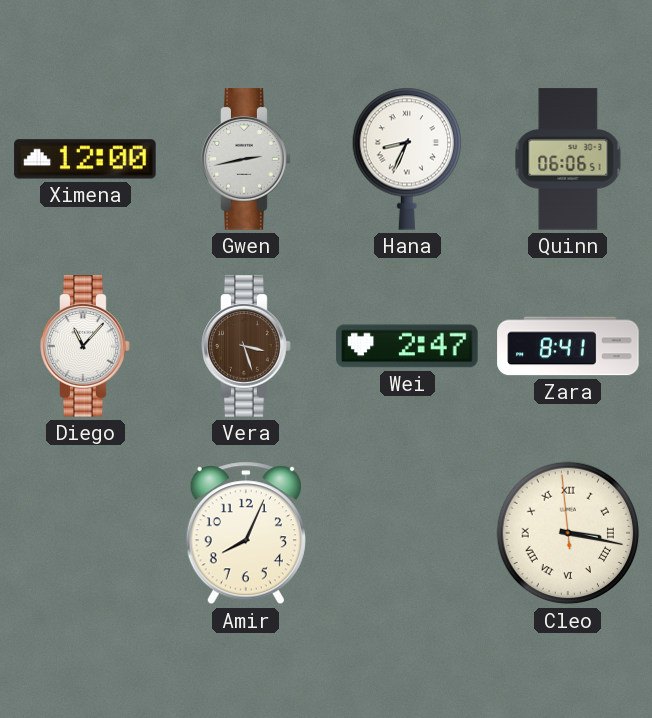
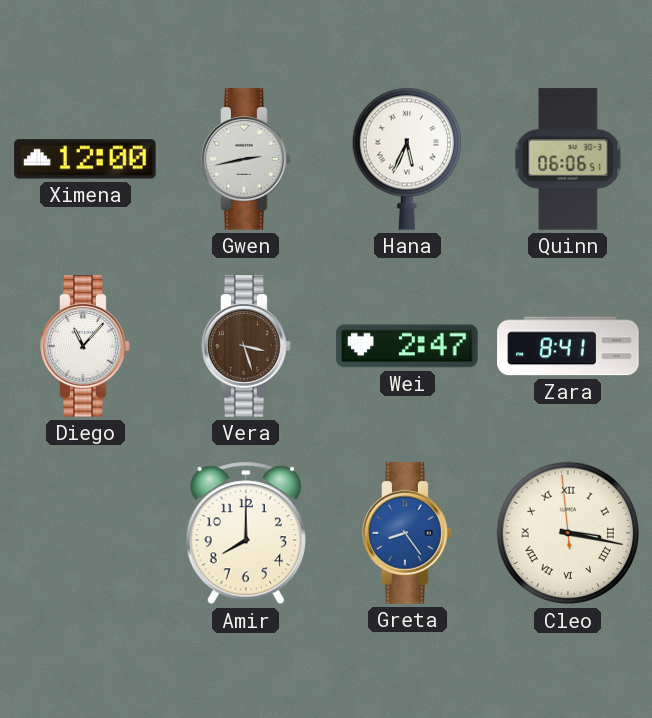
Hana: 8:34 -> 5:34
Amir: 8:04 -> 8:00
Greta: none -> 8:24
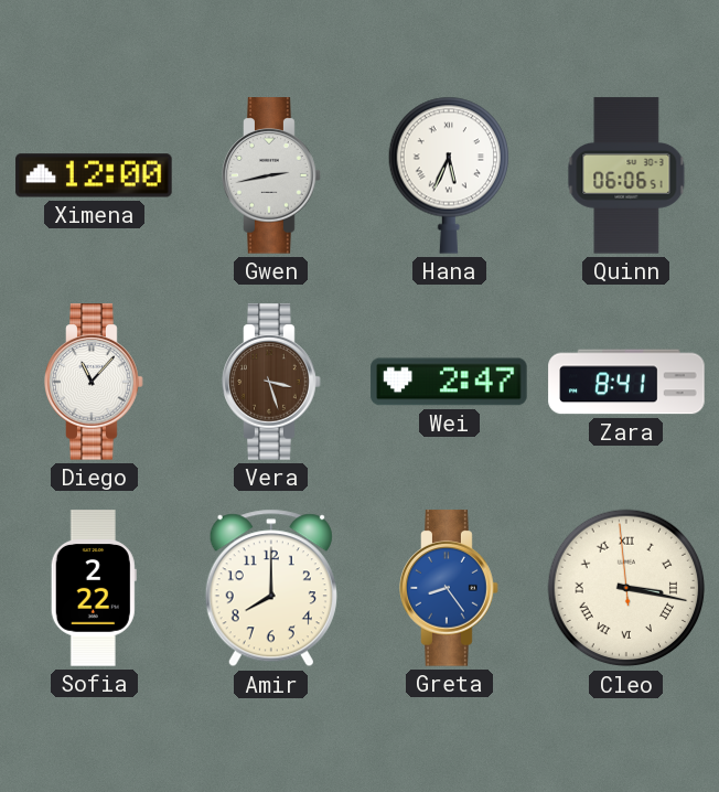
Sofia: none -> 2:22
